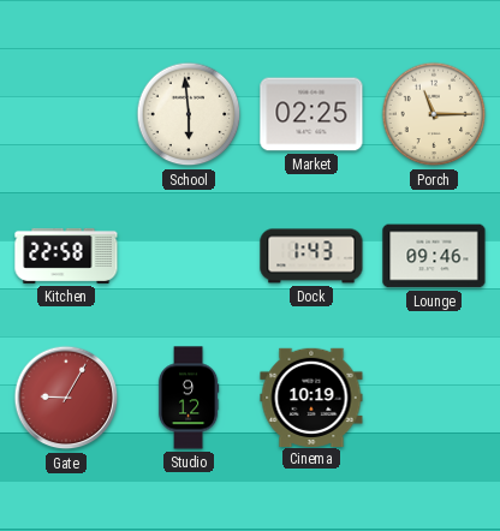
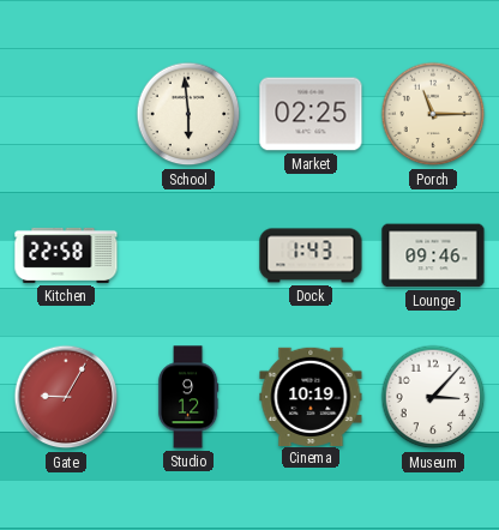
Museum: none -> 3:07
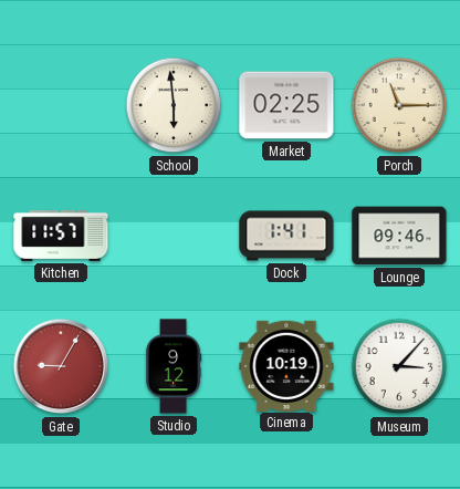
Kitchen: 22:58 -> 11:57
Dock: 1:43 -> 1:41
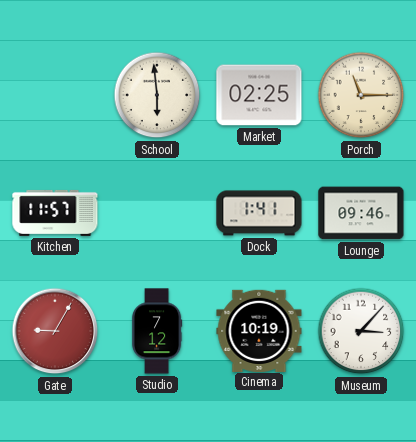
Studio: 9:12 -> 7:12
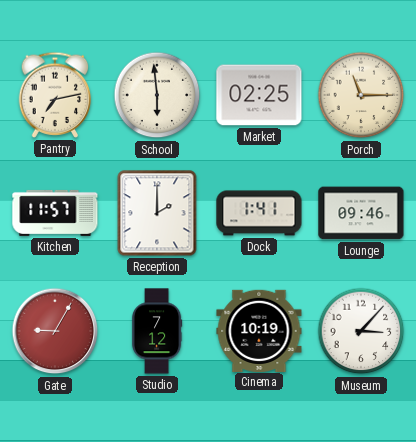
Pantry: none -> 7:13
Reception: none -> 2:00
